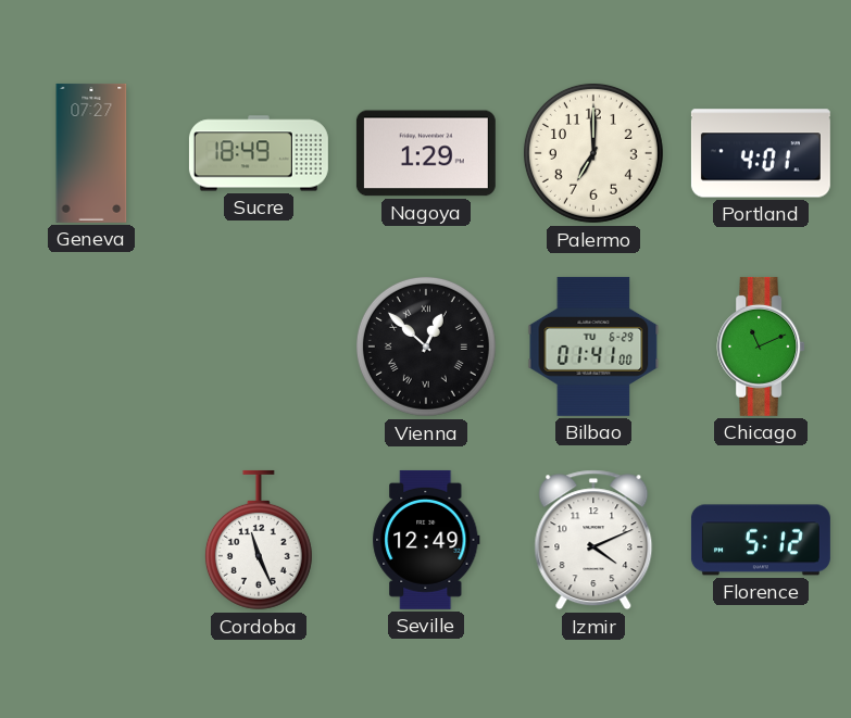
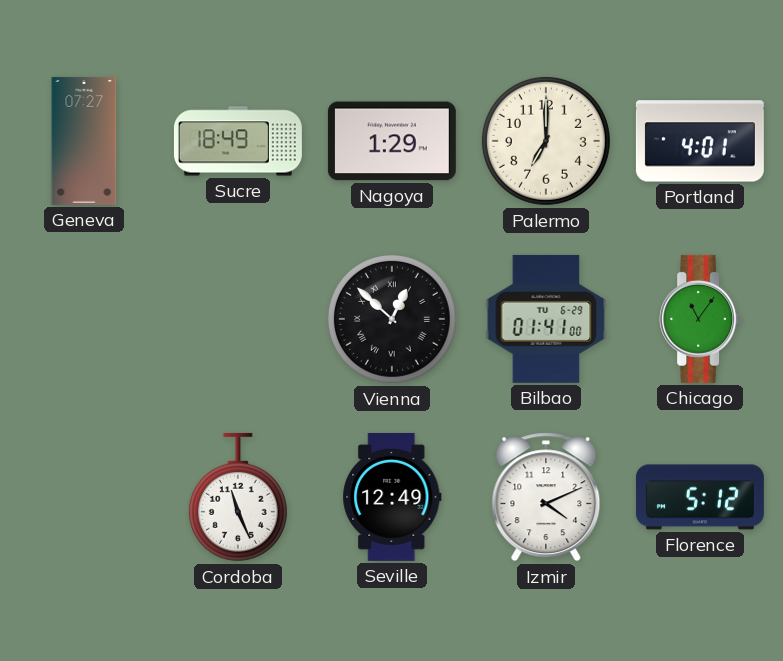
Chicago: 11:11 -> 11:06
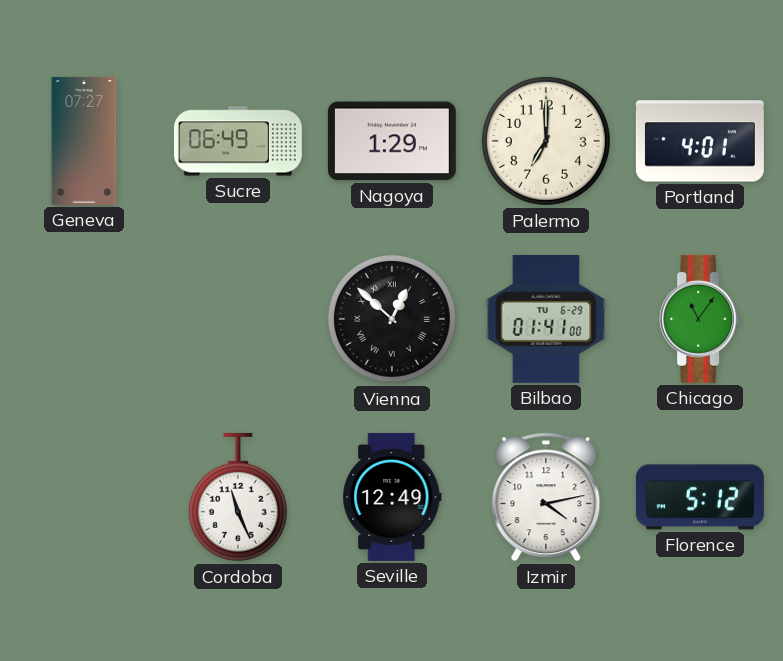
Sucre: 18:49 -> 06:49
Izmir: 4:11 -> 4:13
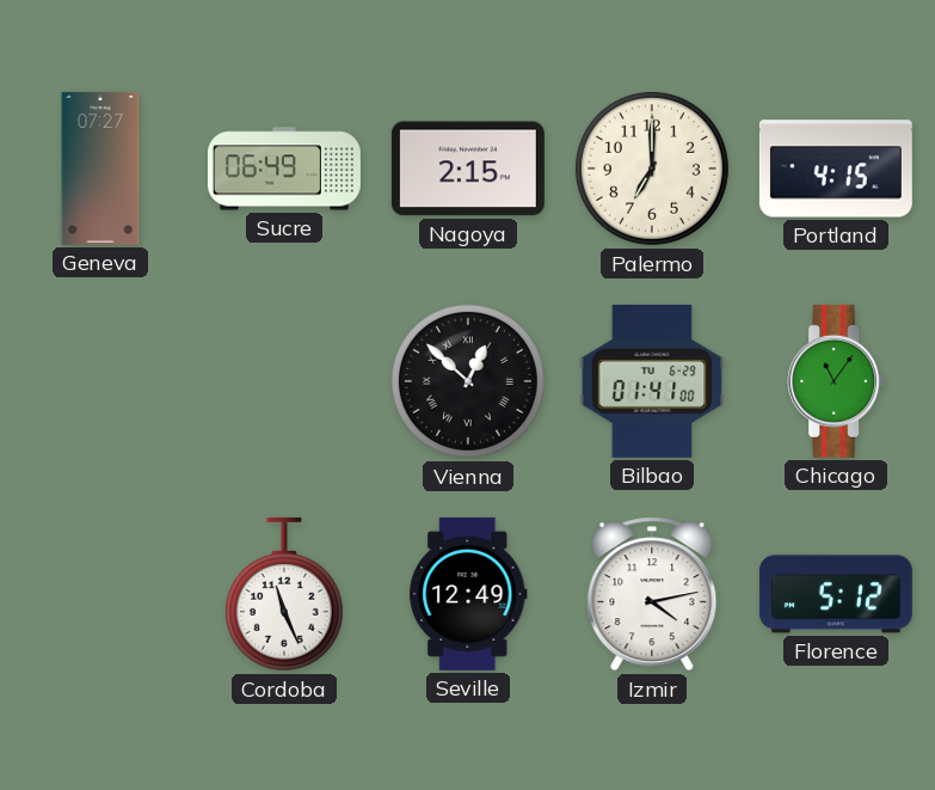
Nagoya: 1:29 -> 2:15
Portland: 4:01 -> 4:15
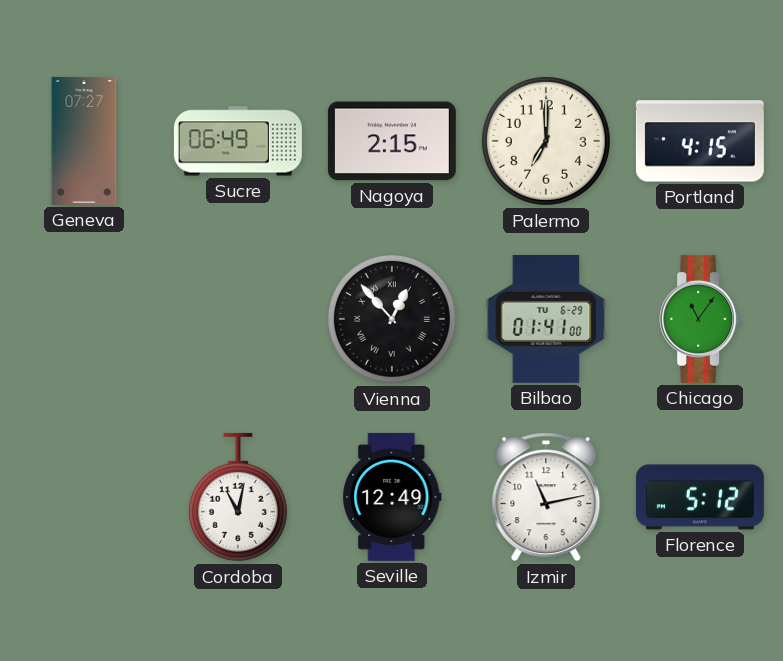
Vienna: 12:52 -> 12:53
Cordoba: 11:26 -> 11:02
Izmir: 4:13 -> 11:13
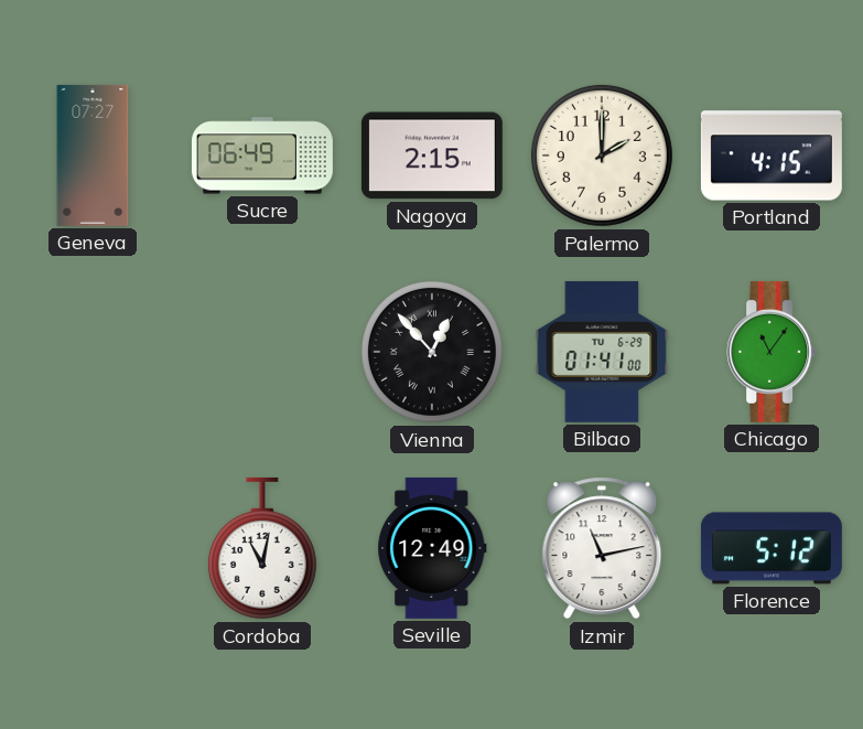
Palermo: 7:00 -> 2:00
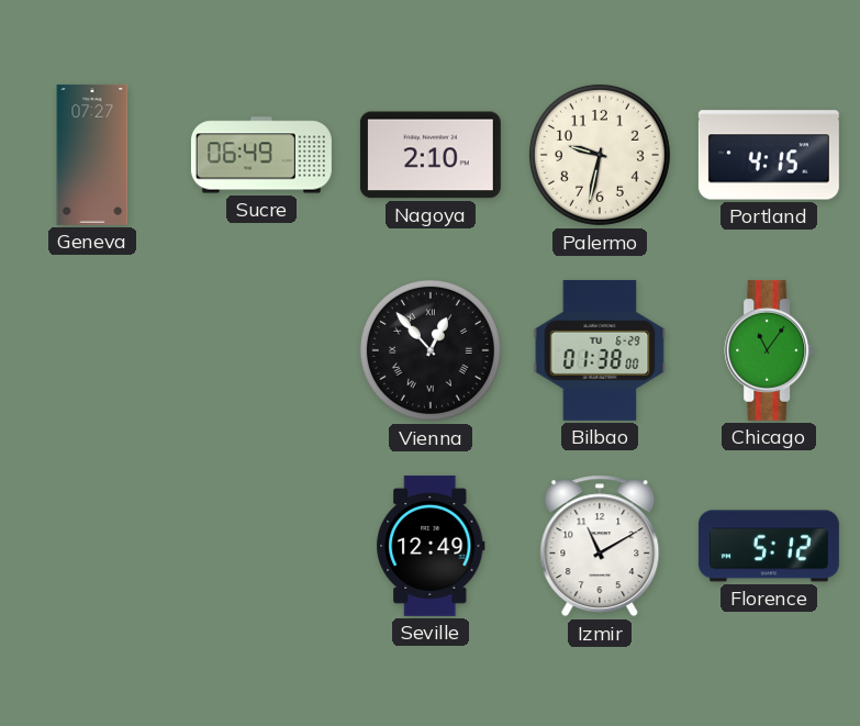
Nagoya: 2:15 -> 2:10
Palermo: 2:00 -> 9:32
Bilbao: 01:41 -> 01:38
Cordoba: 11:02 -> none
Izmir: 11:13 -> 11:10
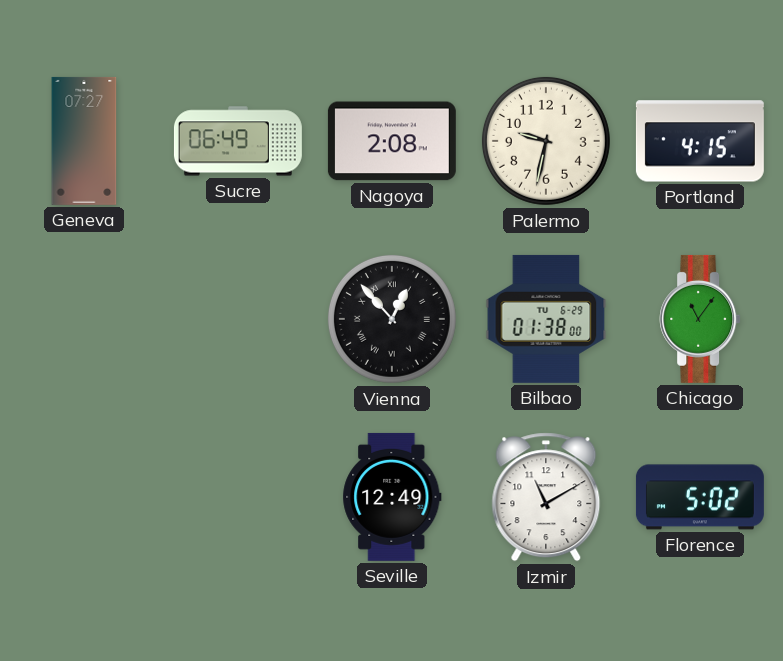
Nagoya: 2:10 -> 2:08
Florence: 5:12 -> 5:02
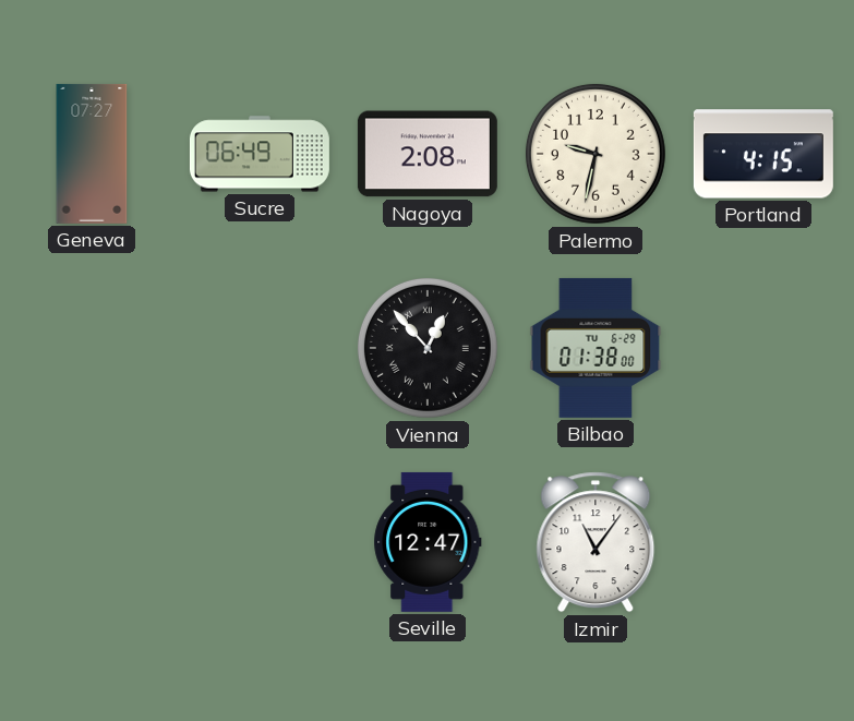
Chicago: 11:06 -> none
Seville: 12:49 -> 12:47
Izmir: 11:10 -> 11:06
Florence: 5:02 -> none
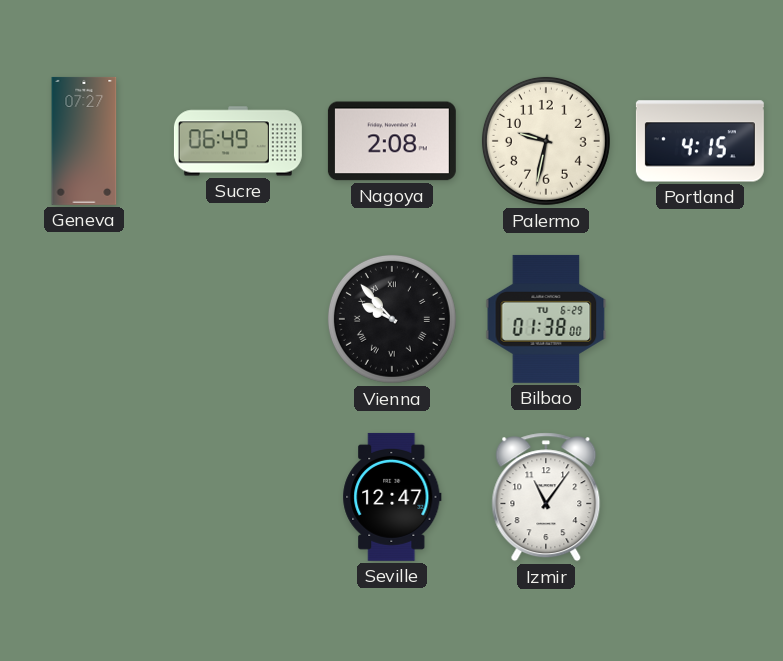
Vienna: 12:53 -> 9:53
